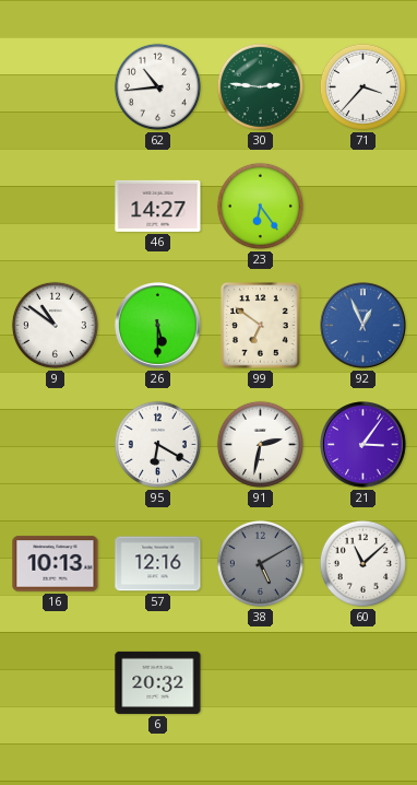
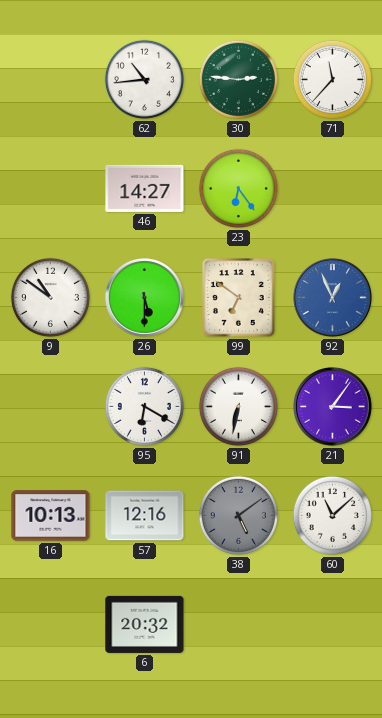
71: 3:37 -> 11:37
91: 2:32 -> 6:32
38: 5:10 -> 5:09
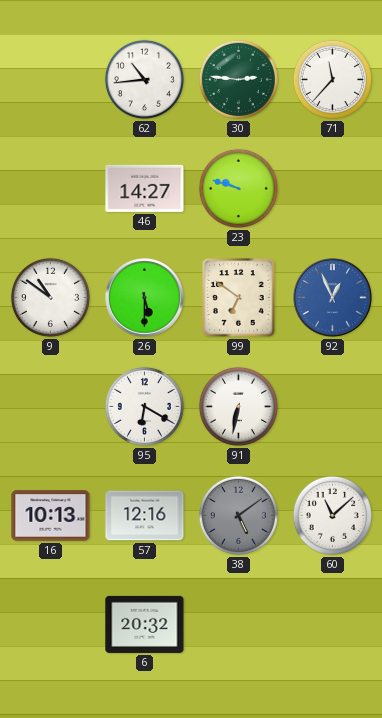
23: 6:24 -> 9:48
21: 3:06 -> none
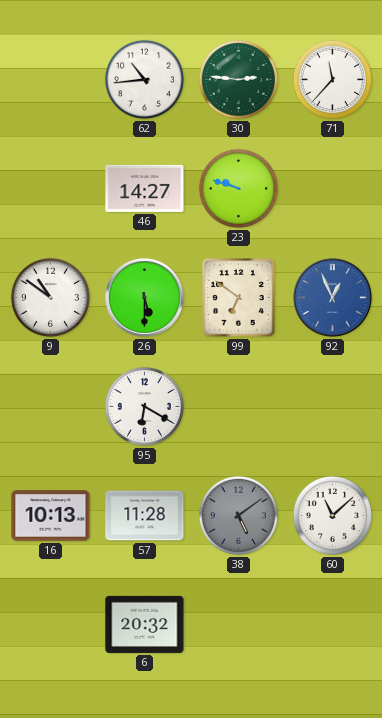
91: 6:32 -> none
57: 12:16 -> 11:28
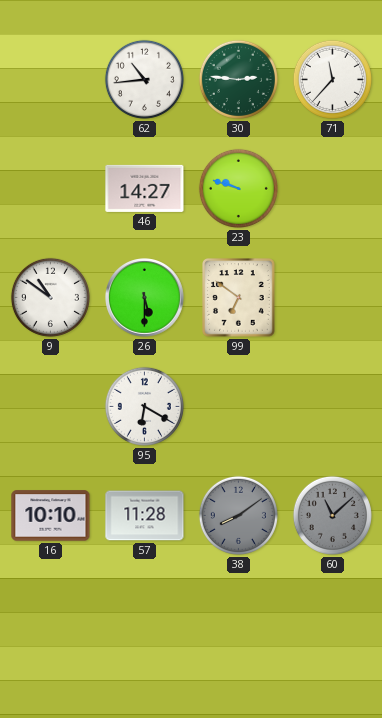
92: 12:56 -> none
16: 10:13 -> 10:10
38: 5:09 -> 8:09
60 dial: white -> grey
6: 20:32 -> none
